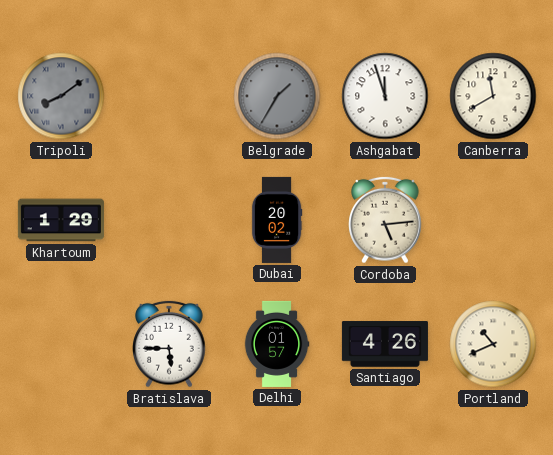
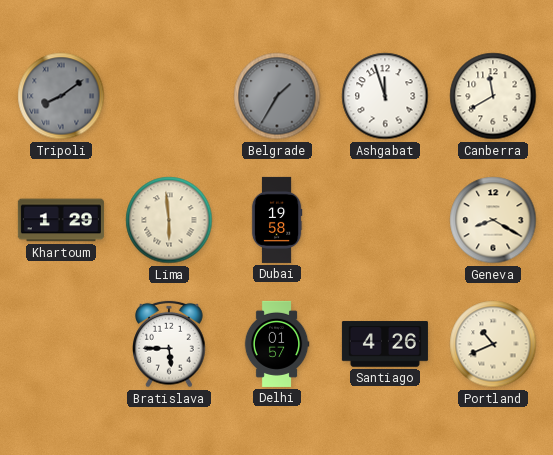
Lima: none -> 5:59
Dubai: 20:02 -> 19:58
Cordoba: 5:14 -> none
Geneva: none -> 8:20
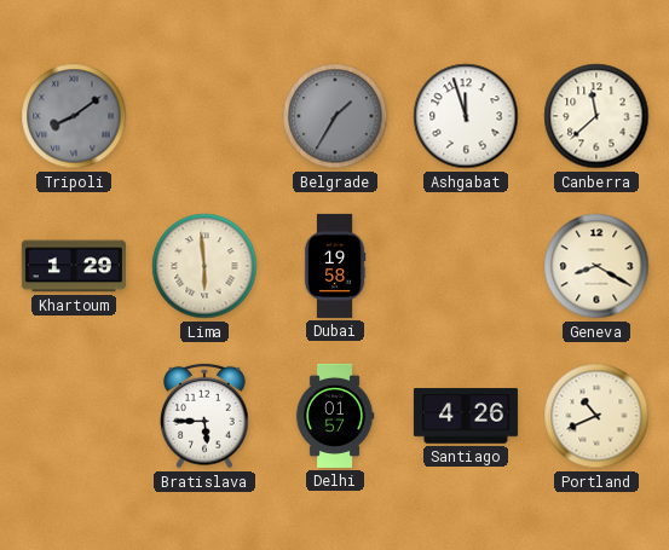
Canberra: 11:40 -> 11:38
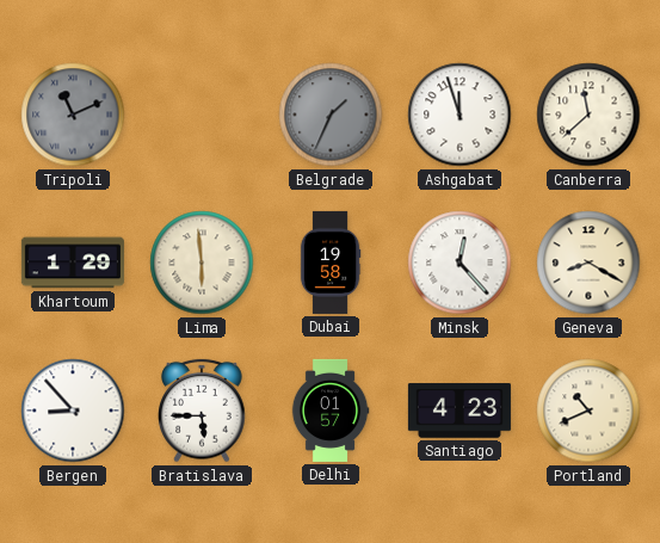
Tripoli: 8:09 -> 11:11
Belgrade: 1:35 -> 1:34
Minsk: none -> 12:23
Bergen: none -> 8:53
Santiago: 4:26 -> 4:23
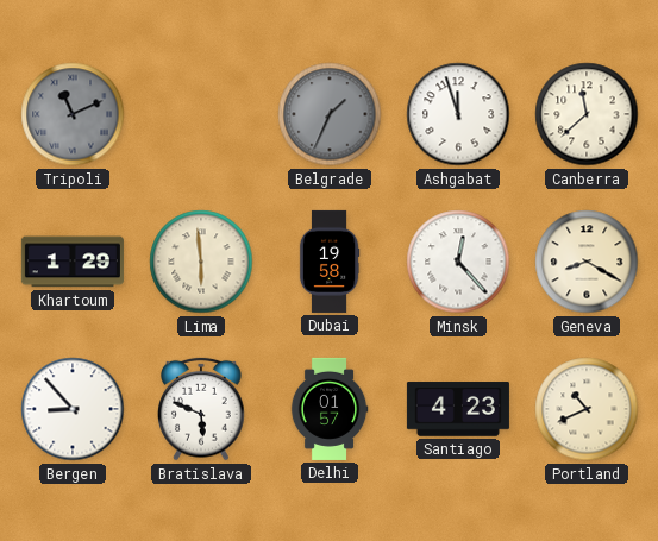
Bratislava: 5:45 -> 5:49
